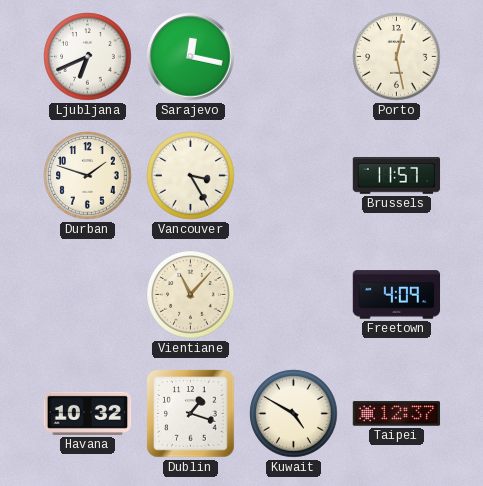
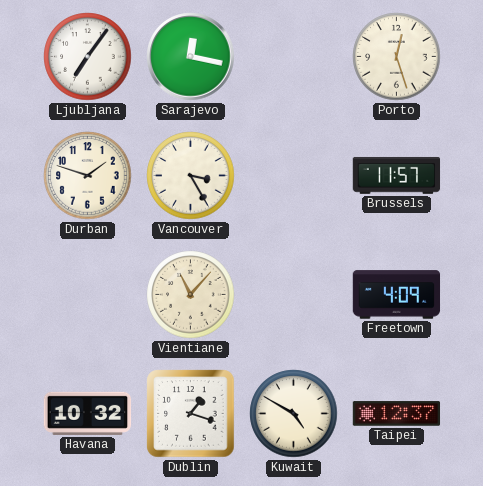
Ljubljana: 6:41 -> 7:06
Porto: 12:28 -> 12:27
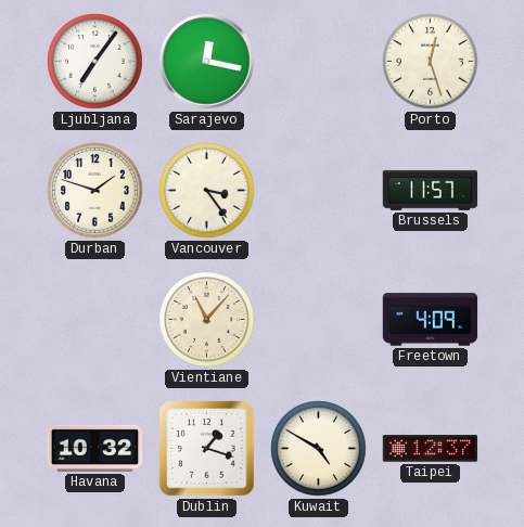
Vancouver: 3:25 -> 3:24
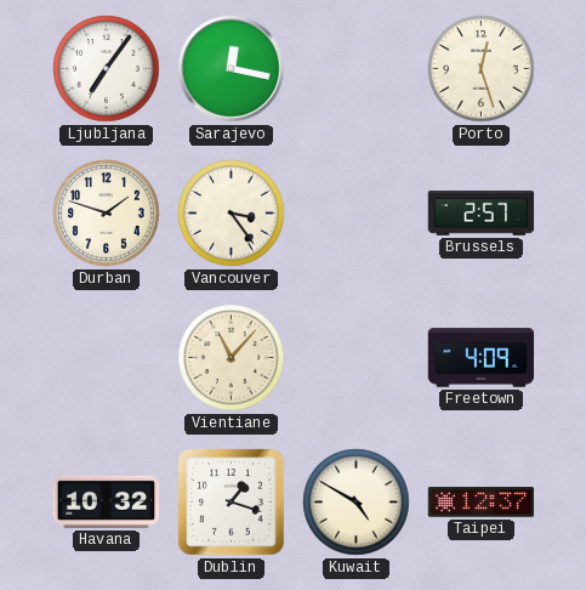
Brussels: 11:57 -> 2:57
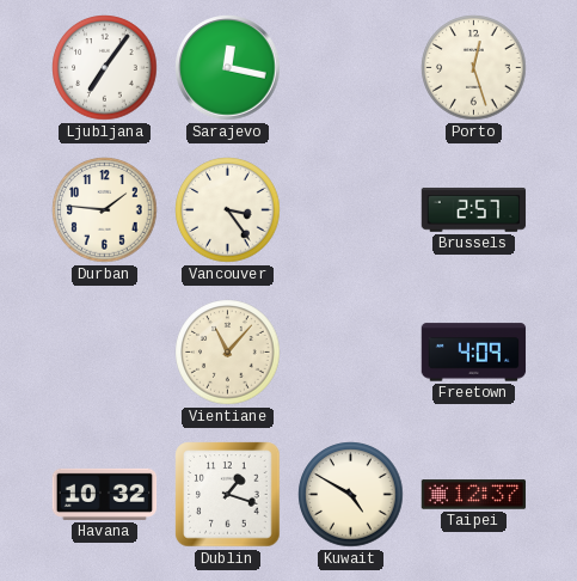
Durban: 1:48 -> 1:46
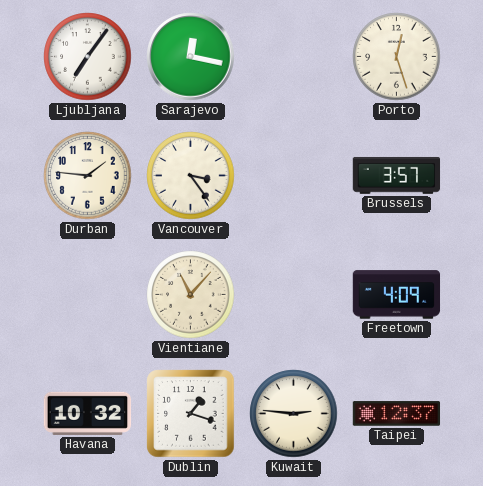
Brussels: 2:57 -> 3:57
Kuwait: 4:50 -> 2:46
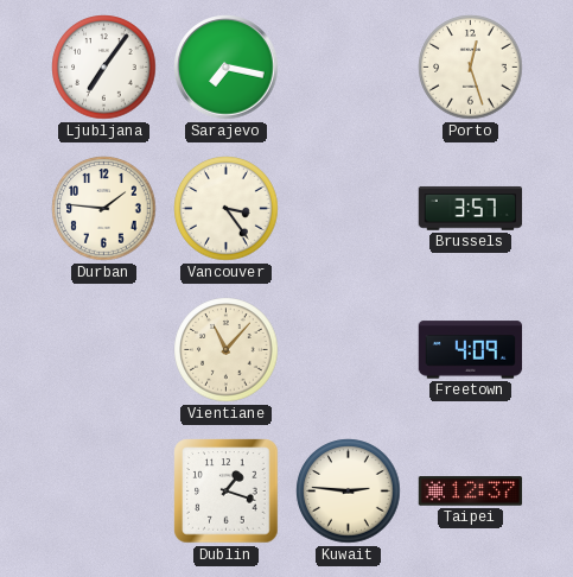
Sarajevo: 12:17 -> 7:17
Havana: 10:32 -> none
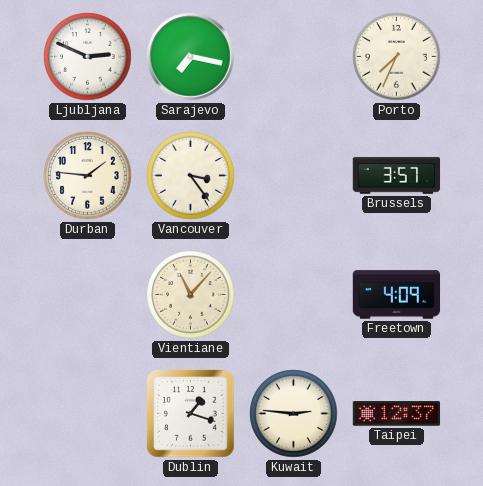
Ljubljana: 7:06 -> 2:49
Porto: 12:27 -> 7:34
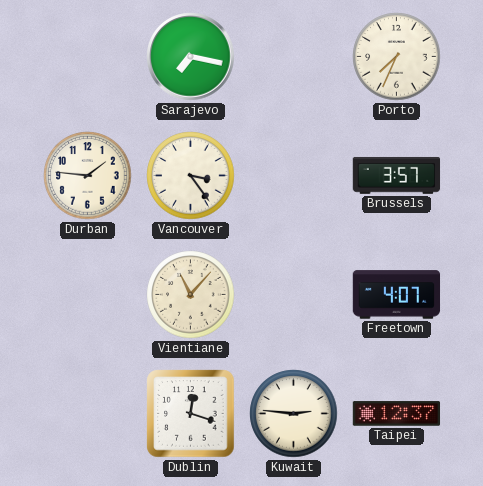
Ljubljana: 2:49 -> none
Freetown: 4:09 -> 4:07
Dublin: 1:18 -> 12:18
